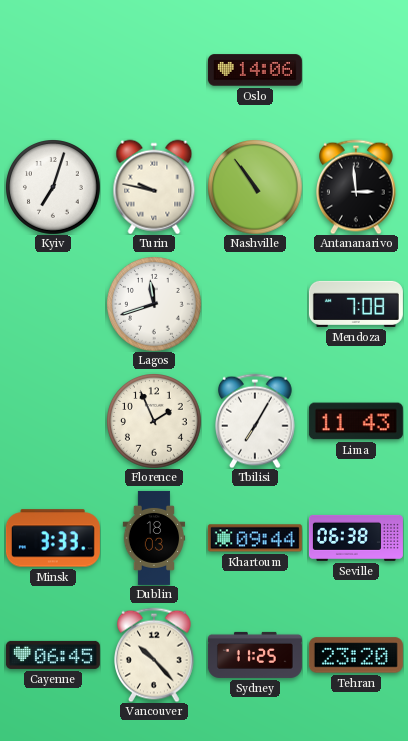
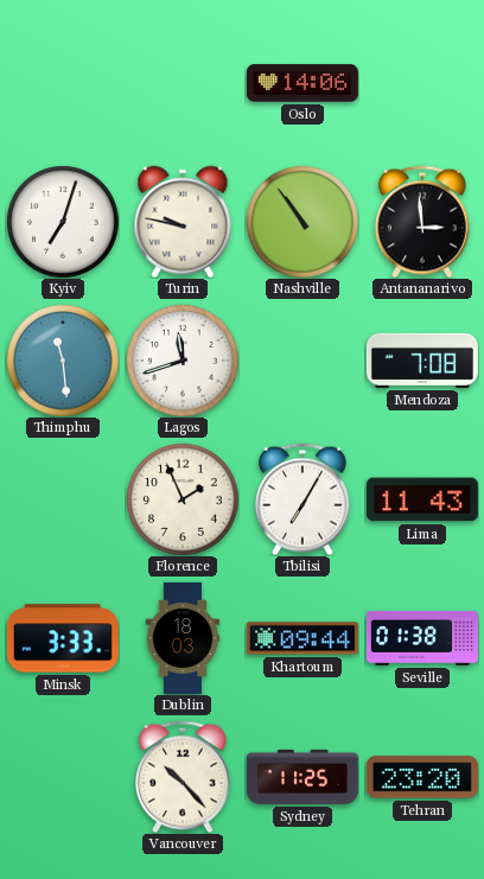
Thimphu: none -> 11:29
Seville: 06:38 -> 01:38
Cayenne: 06:45 -> none
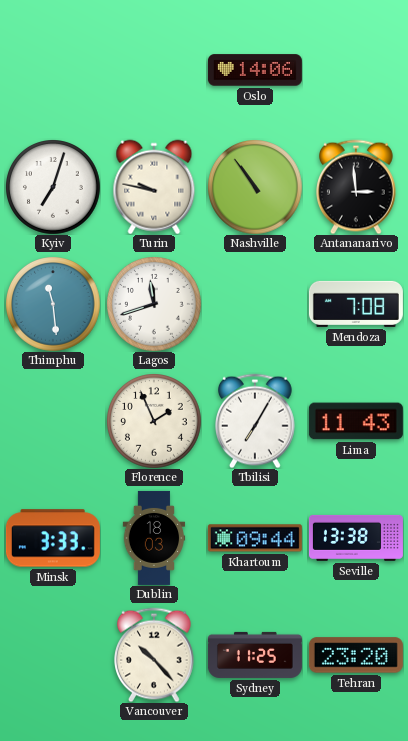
Seville: 01:38 -> 13:38
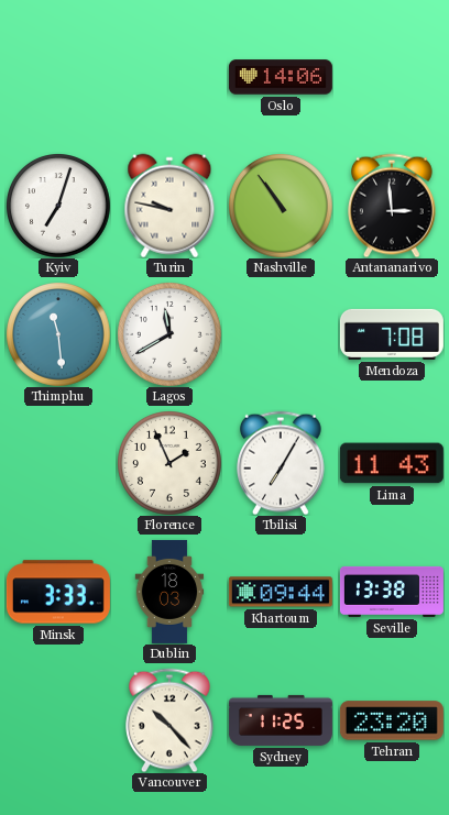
Lagos: 11:42 -> 11:40
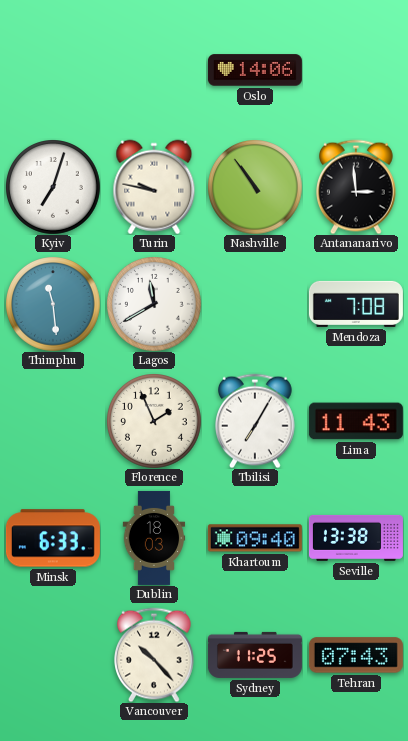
Minsk: 3:33 -> 6:33
Khartoum: 09:44 -> 09:40
Tehran: 23:20 -> 07:43
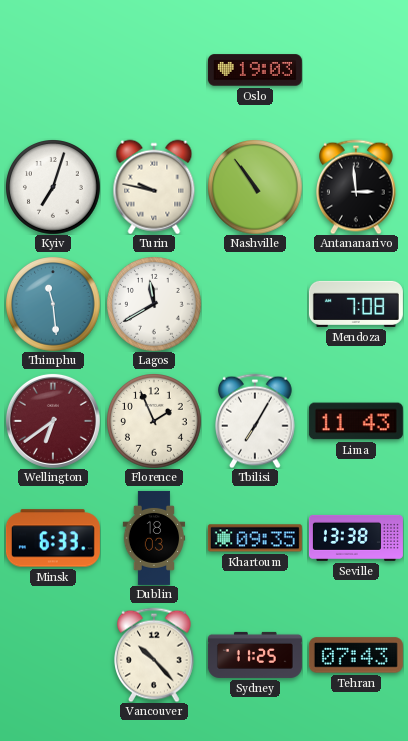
Oslo: 14:06 -> 19:03
Wellington: none -> 6:39
Khartoum: 09:40 -> 09:35
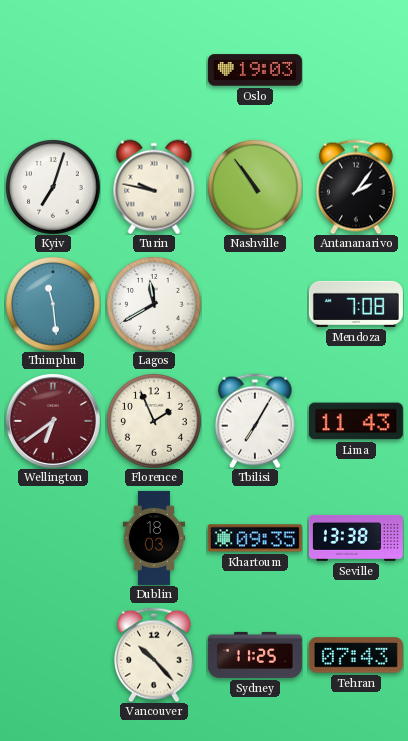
Antananarivo: 2:59 -> 2:06
Minsk: 6:33 -> none
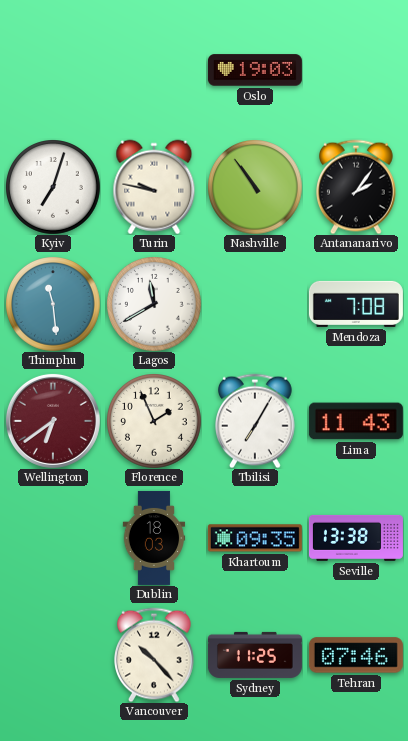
Tehran: 07:43 -> 07:46
